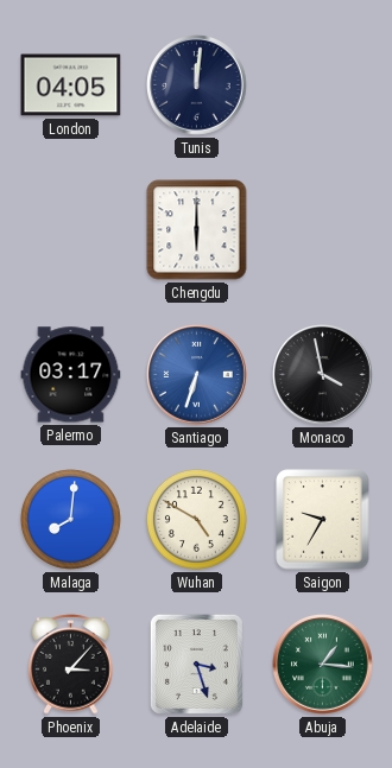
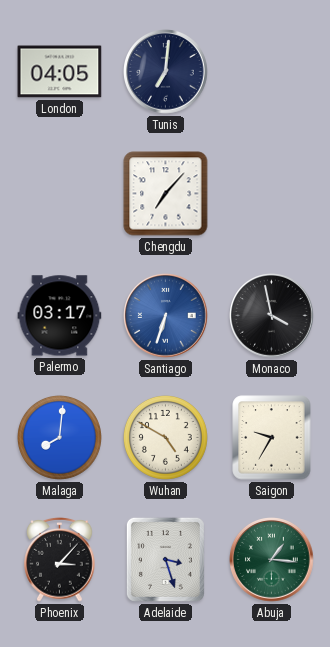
Tunis: 12:01 -> 7:01
Chengdu: 6:00 -> 7:07
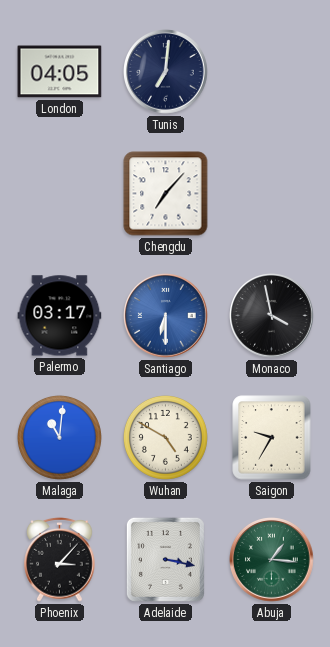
Santiago: 6:33 -> 6:30
Malaga: 8:01 -> 11:01
Adelaide: 3:27 -> 3:17
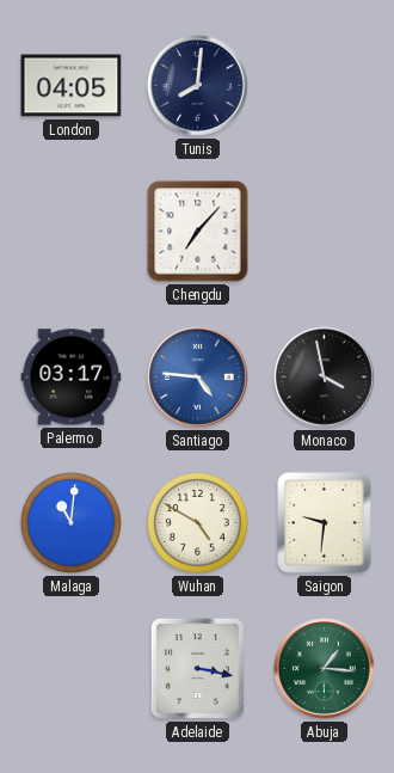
Tunis: 7:01 -> 8:01
Santiago: 6:30 -> 4:46
Saigon: 9:35 -> 9:31
Phoenix: 3:07 -> none
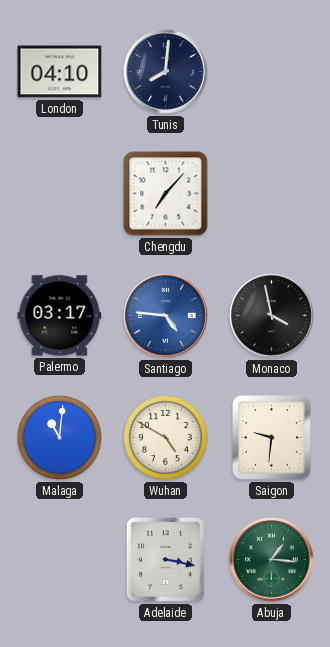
London: 04:05 -> 04:10
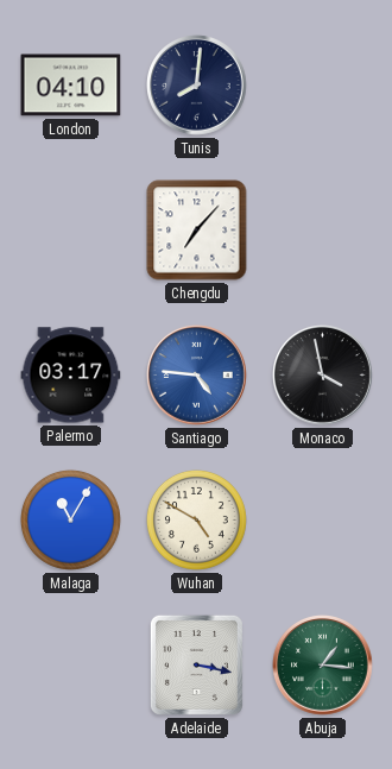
Malaga: 11:01 -> 11:05
Saigon: 9:31 -> none
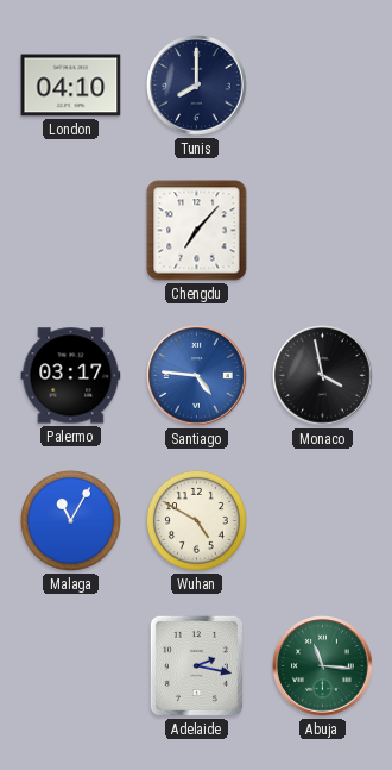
Tunis: 8:01 -> 8:00
Adelaide: 3:17 -> 2:17
Abuja: 1:16 -> 11:16
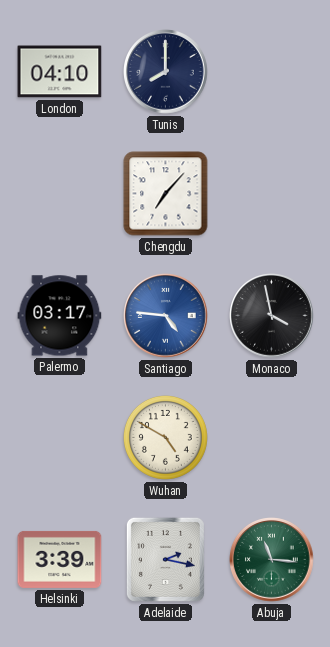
Malaga: 11:05 -> none
Helsinki: none -> 3:39
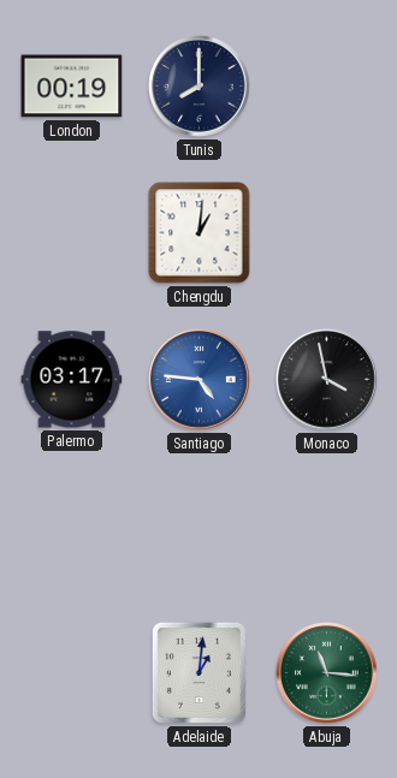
London: 04:10 -> 00:19
Chengdu: 7:07 -> 1:01
Wuhan: 4:50 -> none
Helsinki: 3:39 -> none
Adelaide: 2:17 -> 1:01
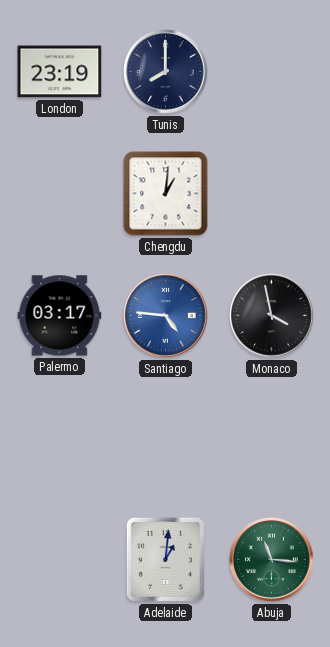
London: 00:19 -> 23:19
